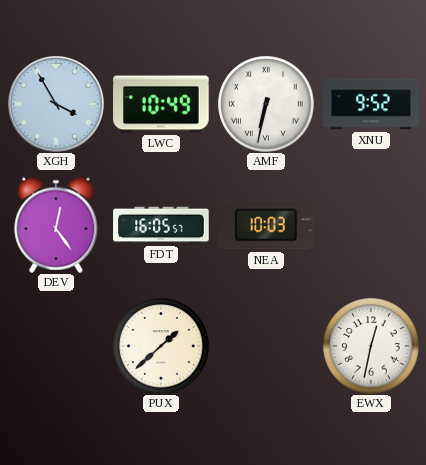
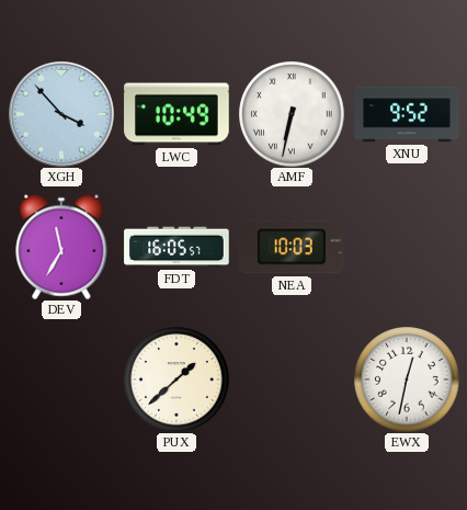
XGH: 3:55 -> 3:53
DEV: 12:24 -> 11:35
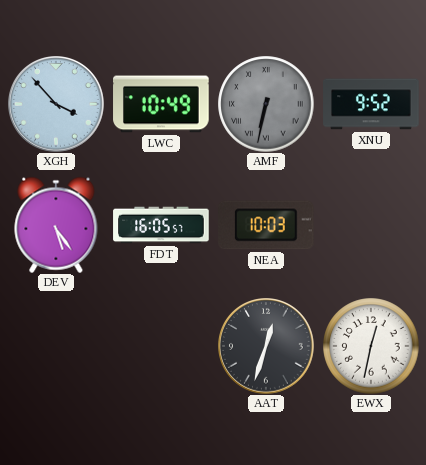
AMF dial: white -> grey
DEV: 11:35 -> 5:24
PUX: 1:38 -> none
AAT: none -> 12:33
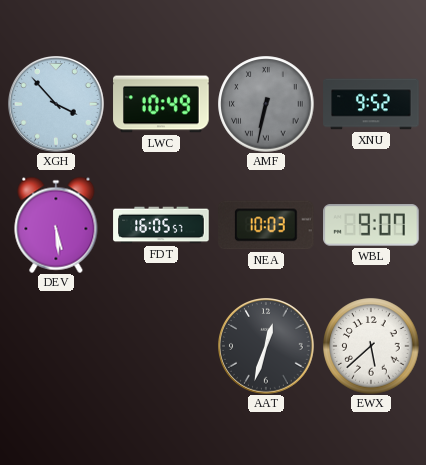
DEV: 5:24 -> 5:29
WBL: none -> 9:07
EWX: 12:32 -> 5:38
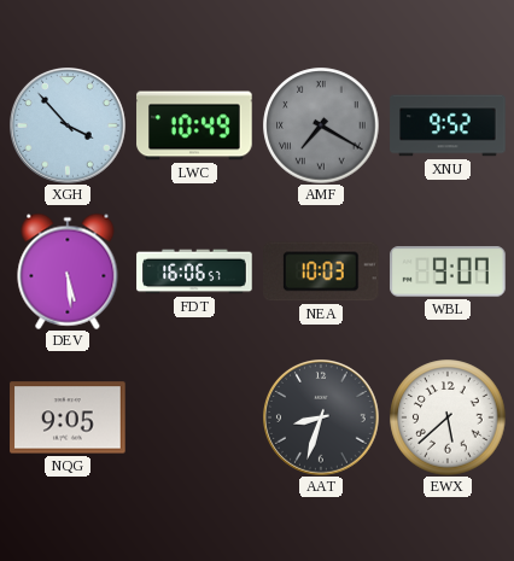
AMF: 6:32 -> 7:20
FDT: 16:05 -> 16:06
NQG: none -> 9:05
AAT: 12:33 -> 8:33
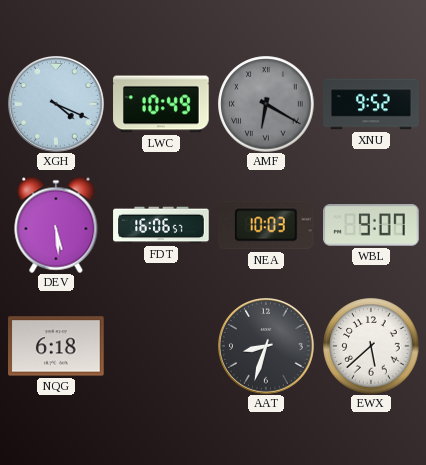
XGH: 3:53 -> 4:19
AMF: 7:20 -> 6:20
NQG: 9:05 -> 6:18
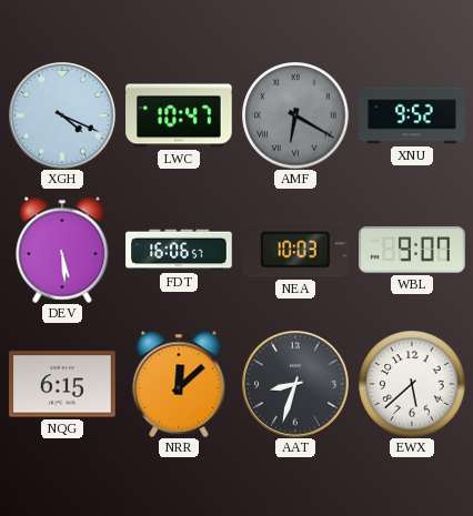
LWC: 10:49 -> 10:47
NQG: 6:18 -> 6:15
NRR: none -> 12:08
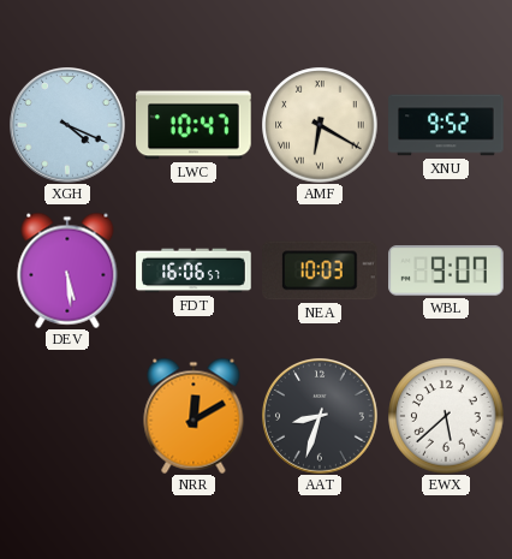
AMF dial: grey -> cream
NQG: 6:15 -> none
NRR: 12:08 -> 12:10
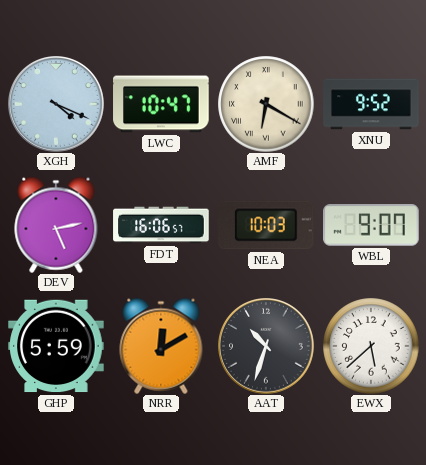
DEV: 5:29 -> 5:13
GHP: none -> 5:59
AAT: 8:33 -> 10:33
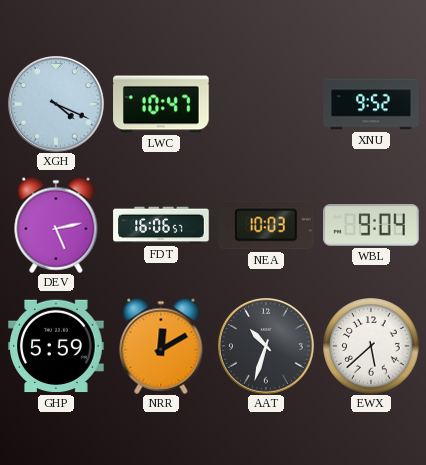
AMF: 6:20 -> none
WBL: 9:07 -> 9:04
